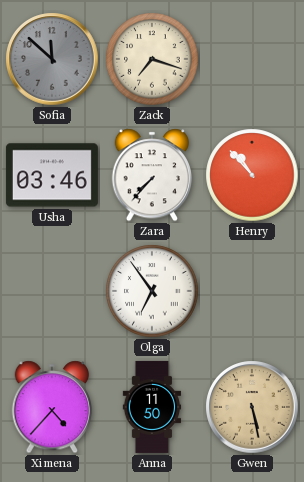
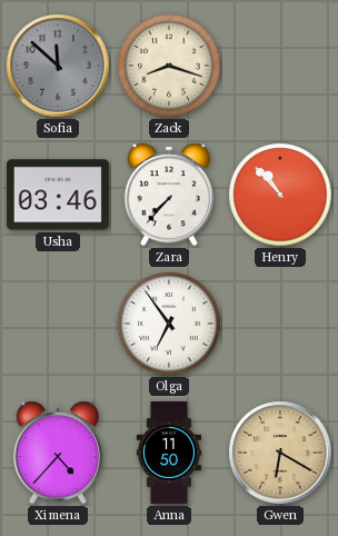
Zack: 7:18 -> 8:18
Gwen: 5:28 -> 6:20
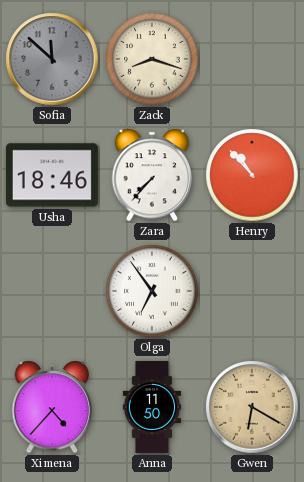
Usha: 03:46 -> 18:46
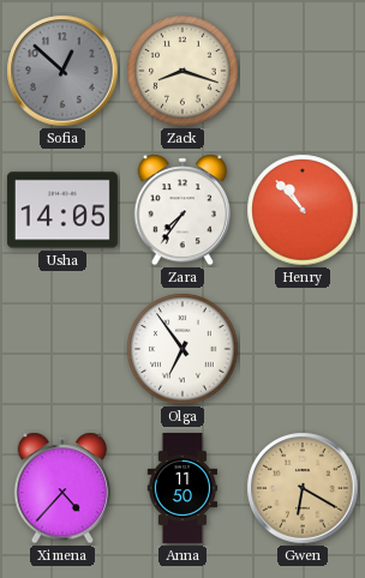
Sofia: 11:52 -> 12:52
Usha: 18:46 -> 14:05
Zara: 7:37 -> 7:36
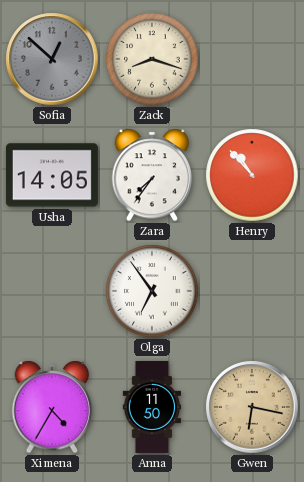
Ximena: 4:37 -> 4:35
Gwen: 6:20 -> 6:17
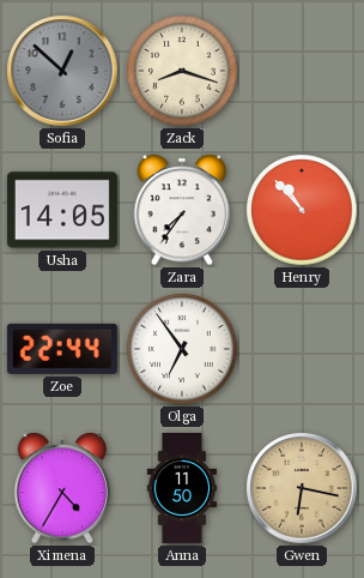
Zoe: none -> 22:44
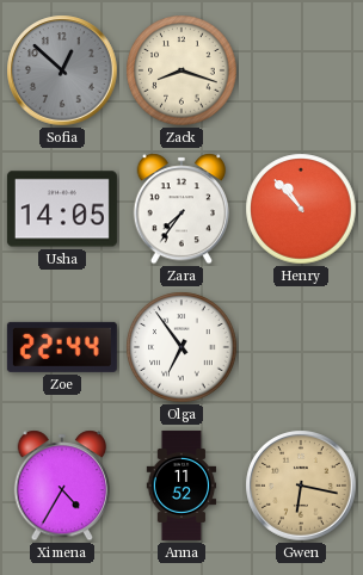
Anna: 11:50 -> 11:52
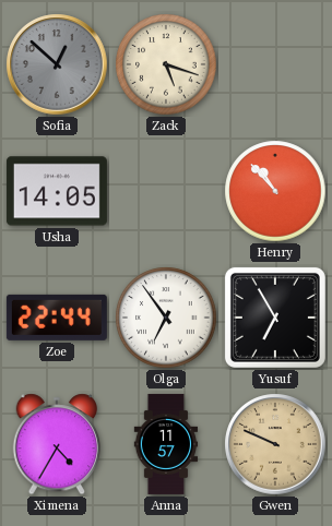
Zack: 8:18 -> 5:18
Zara: 7:36 -> none
Yusuf: none -> 6:55
Anna: 11:52 -> 11:57
Gwen: 6:17 -> 9:49
